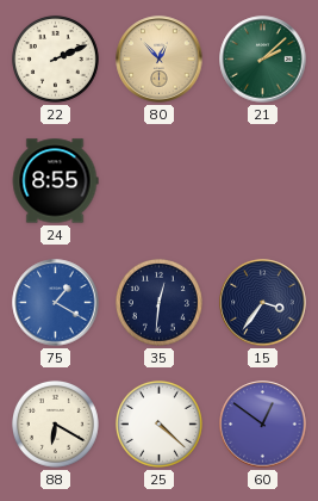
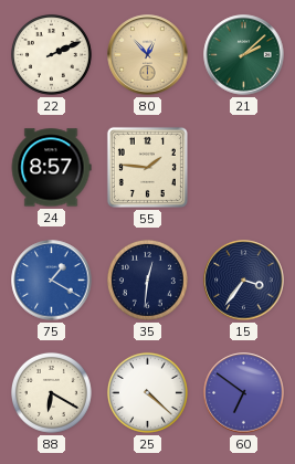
24: 8:55 -> 8:57
55: none -> 1:46
60: 12:51 -> 6:51
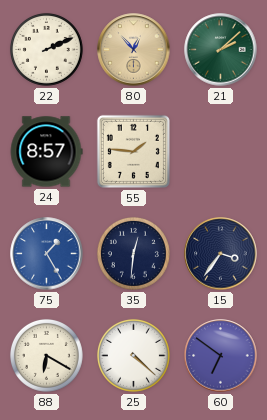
75: 1:20 -> 1:25
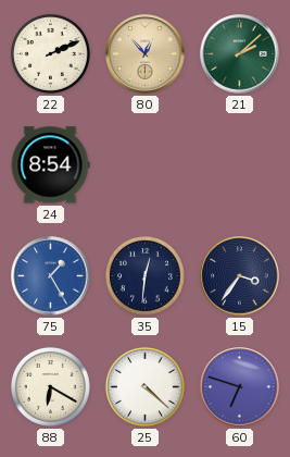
24: 8:57 -> 8:54
55: 1:46 -> none
60: 6:51 -> 6:48
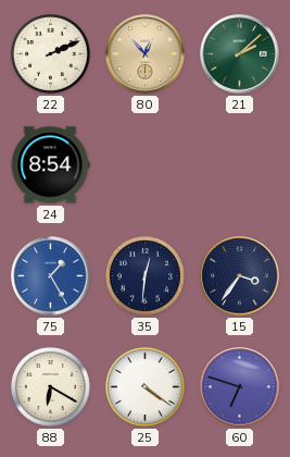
25: 4:22 -> 4:21
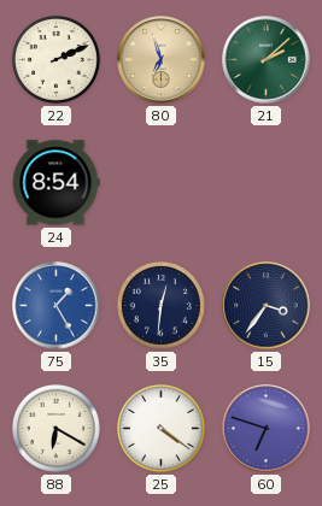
80: 12:53 -> 6:57
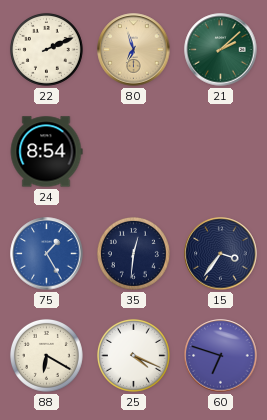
25: 4:21 -> 4:19
